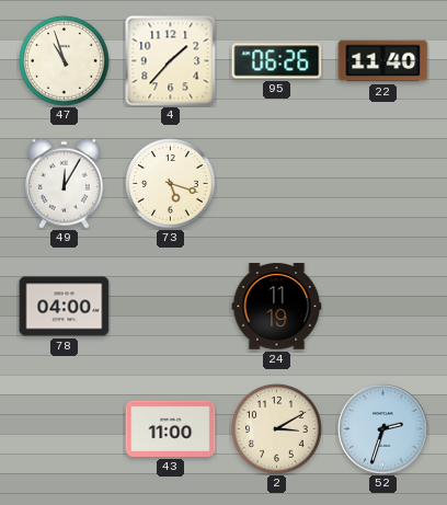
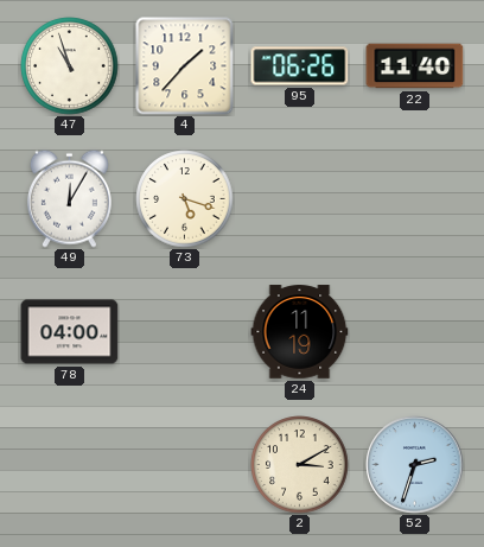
43: 11:00 -> none
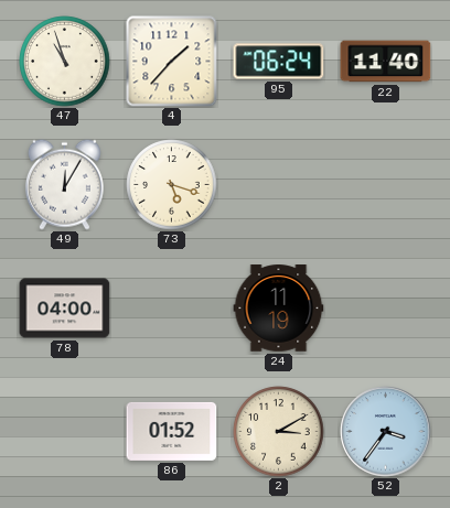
95: 06:26 -> 06:24
86: none -> 01:52
52: 2:33 -> 3:36
